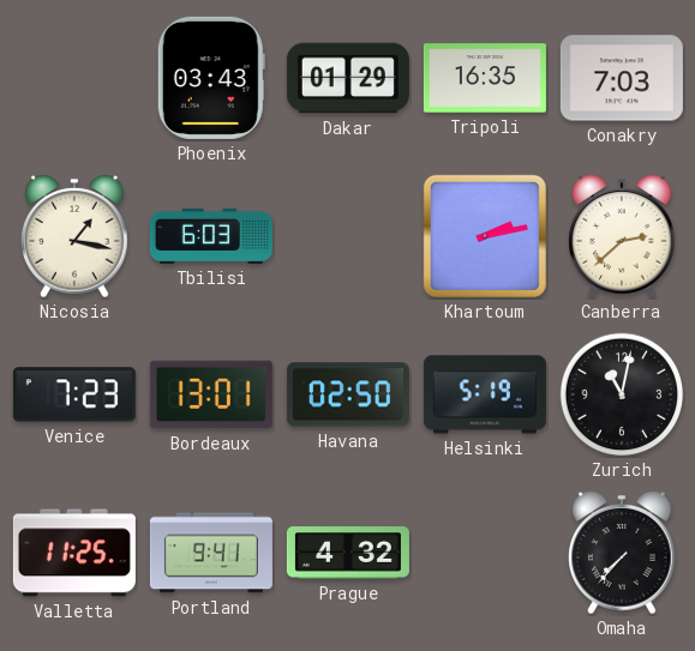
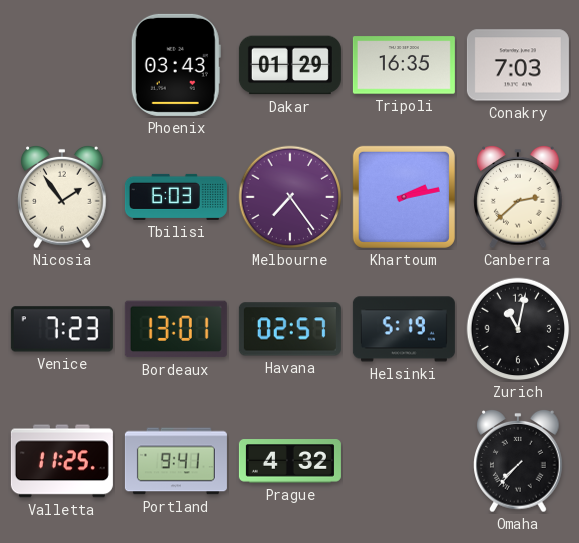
Nicosia: 1:17 -> 1:54
Melbourne: none -> 7:24
Havana: 02:50 -> 02:57
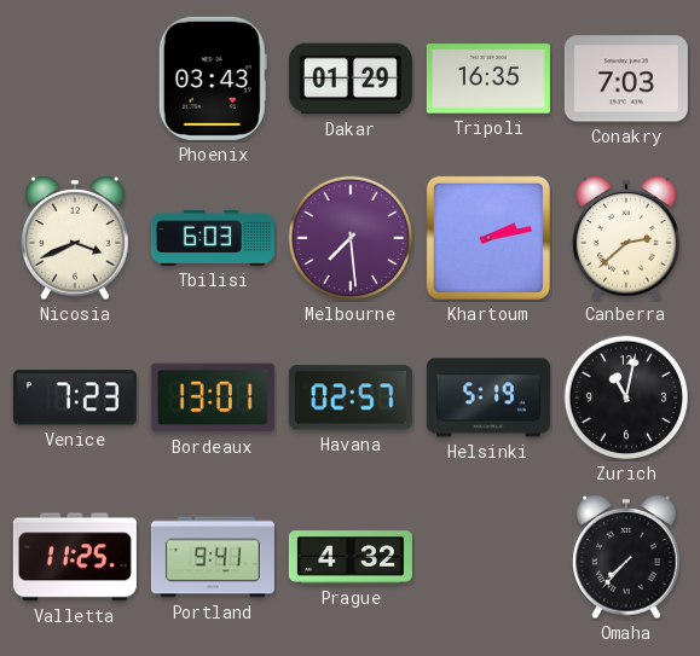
Nicosia: 1:54 -> 3:41
Melbourne: 7:24 -> 7:29
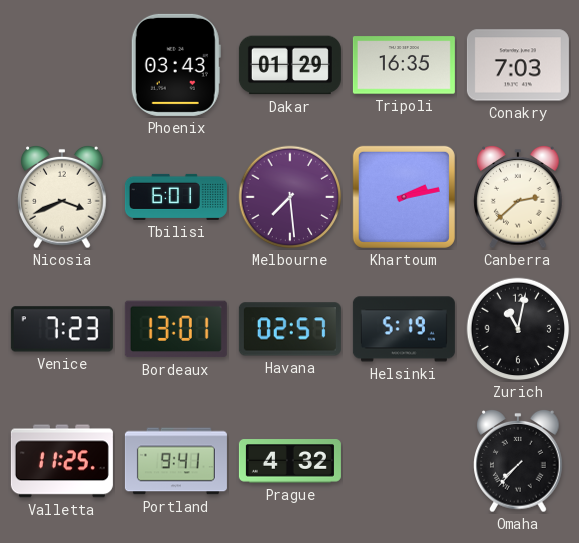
Tbilisi: 6:03 -> 6:01
